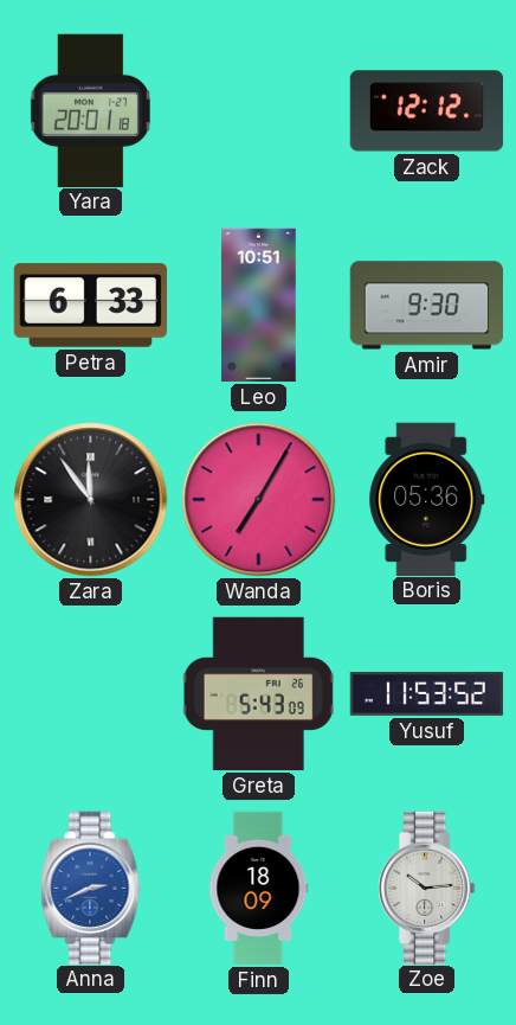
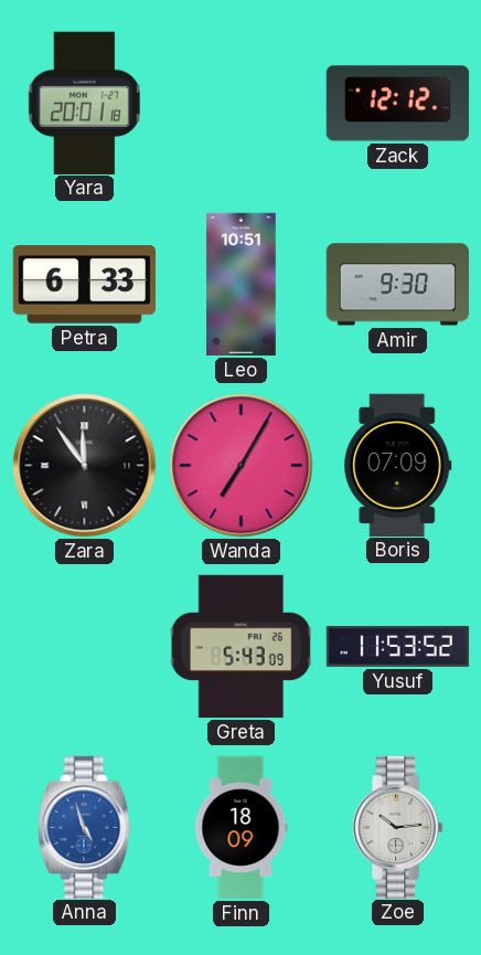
Boris: 05:36 -> 07:09
Anna: 2:41 -> 4:57
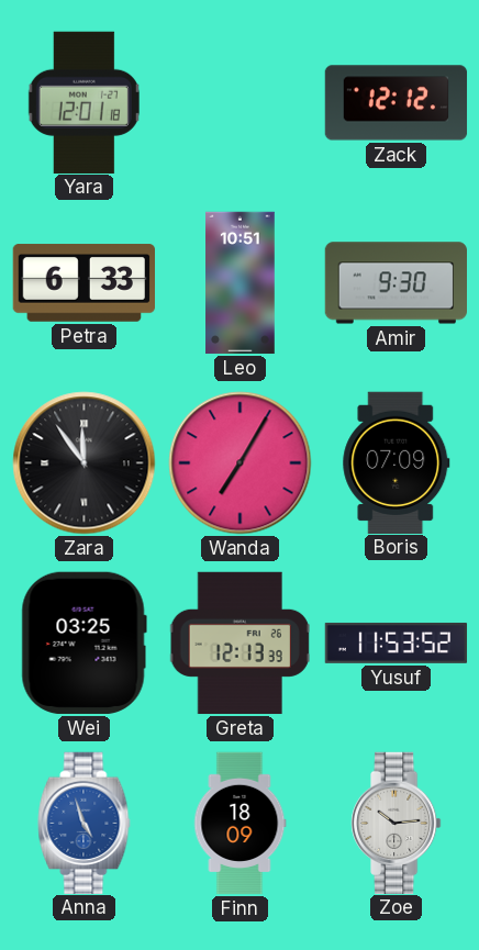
Yara: 20:01 -> 12:01
Wei: none -> 03:25
Greta: 5:43 -> 12:13
